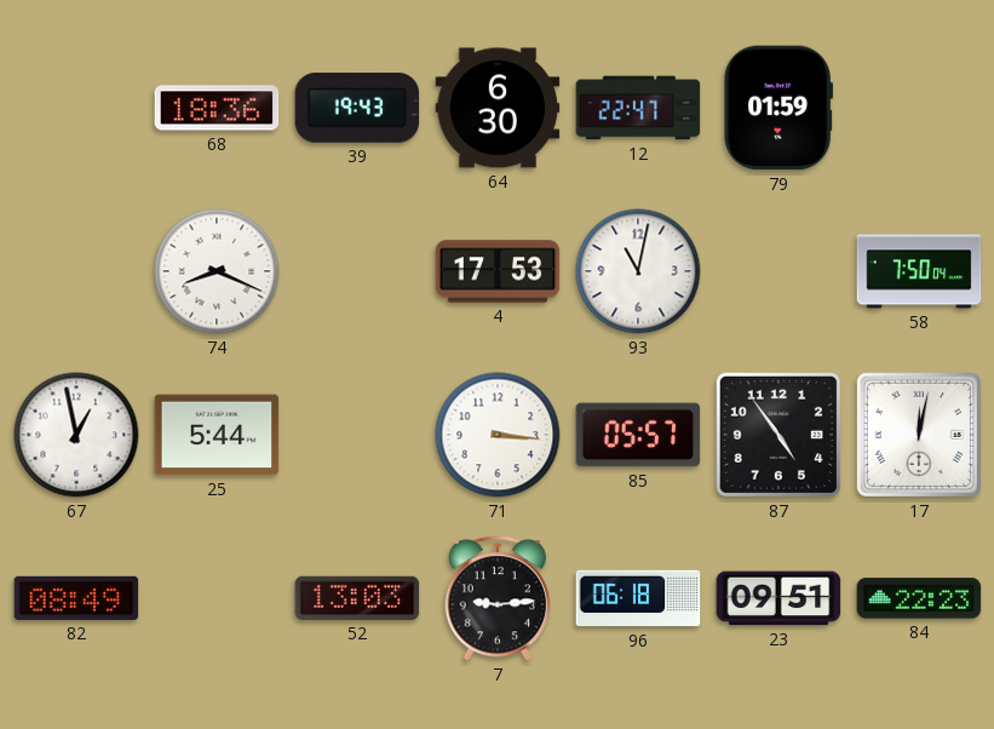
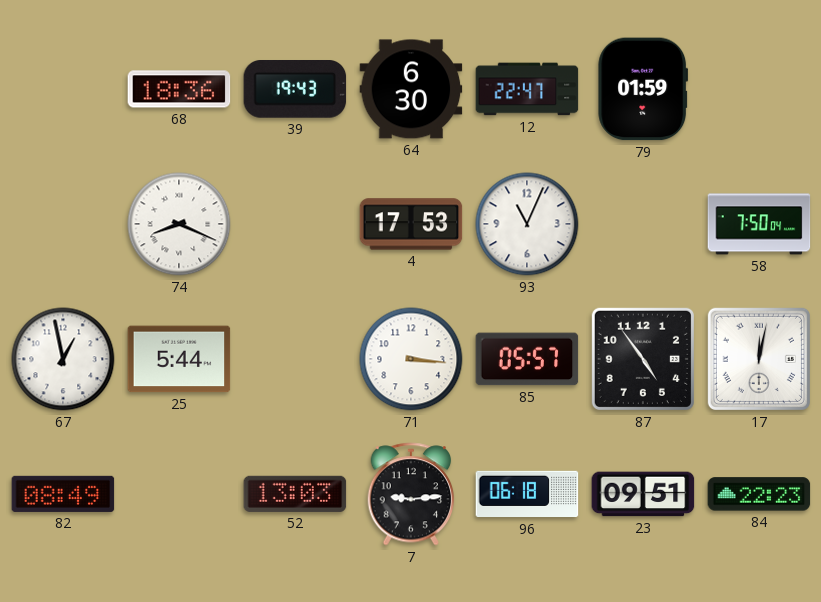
93: 11:02 -> 11:04
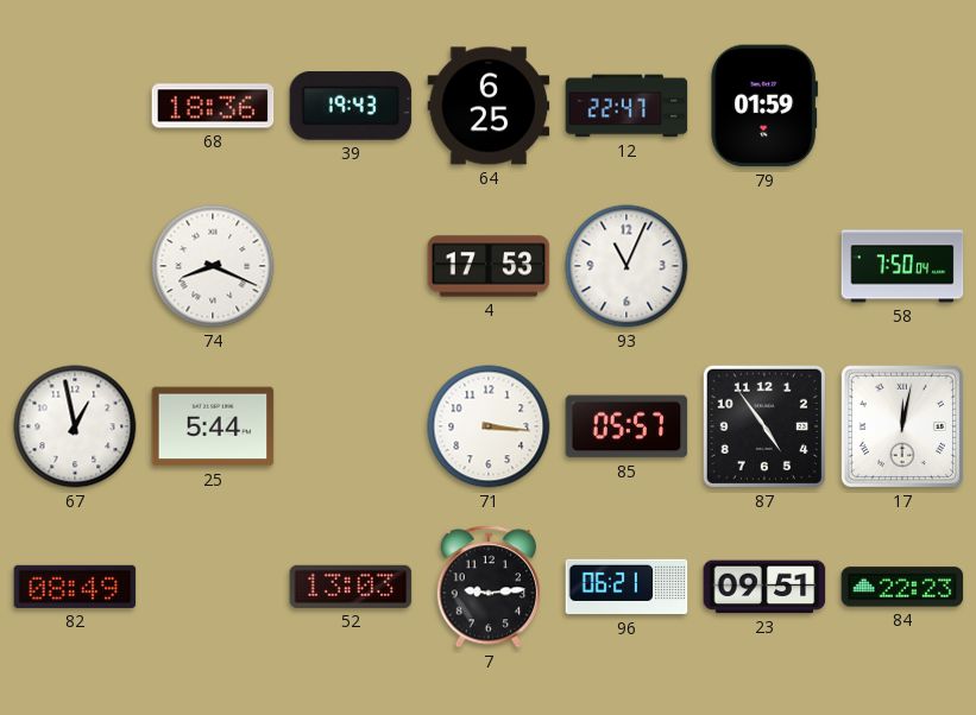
64: 6:30 -> 6:25
96: 06:18 -> 06:21
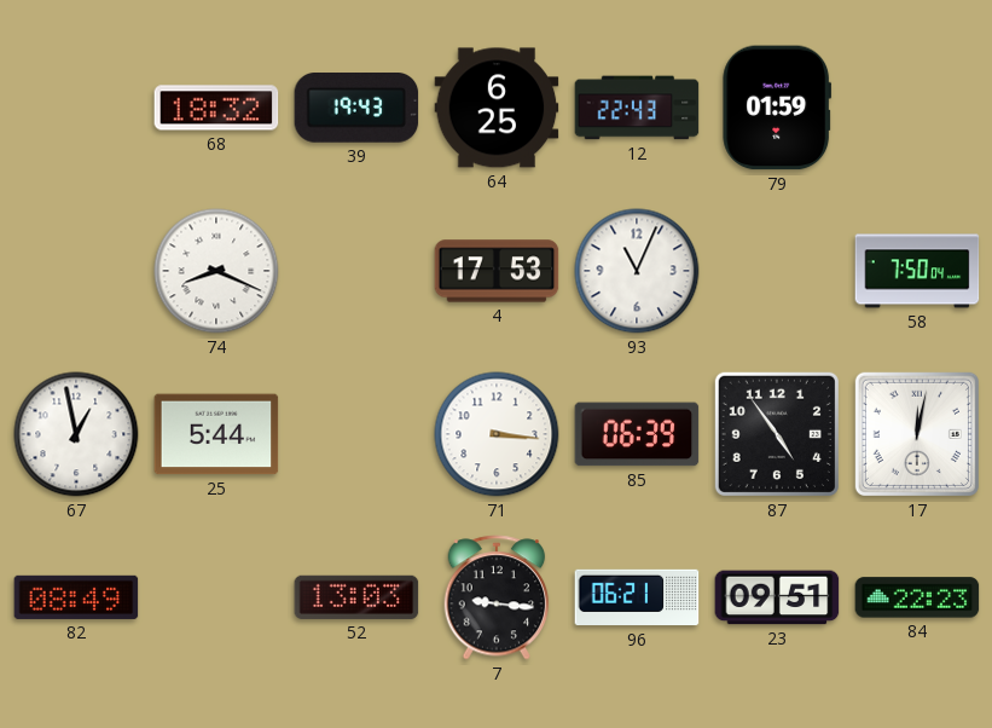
68: 18:36 -> 18:32
12: 22:47 -> 22:43
85: 05:57 -> 06:39
7: 9:14 -> 9:16
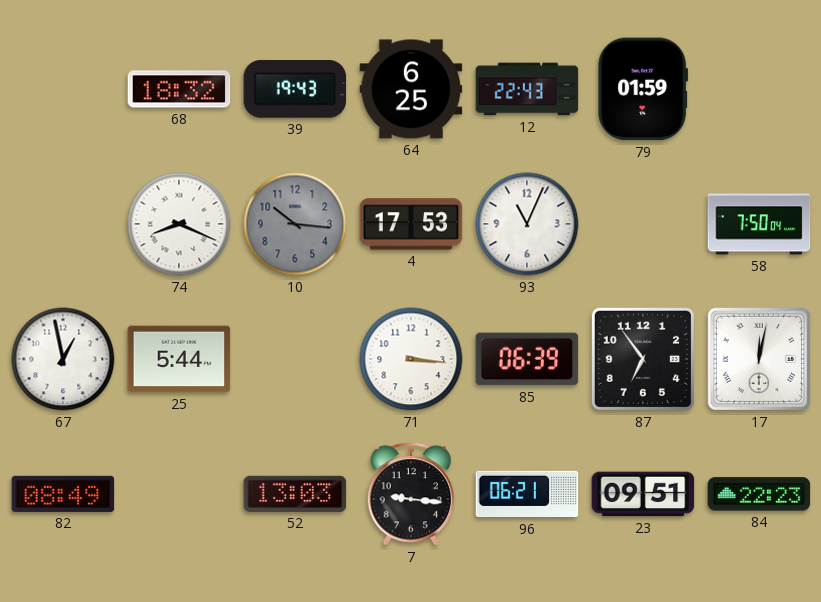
10: none -> 10:16
87: 4:54 -> 6:54
